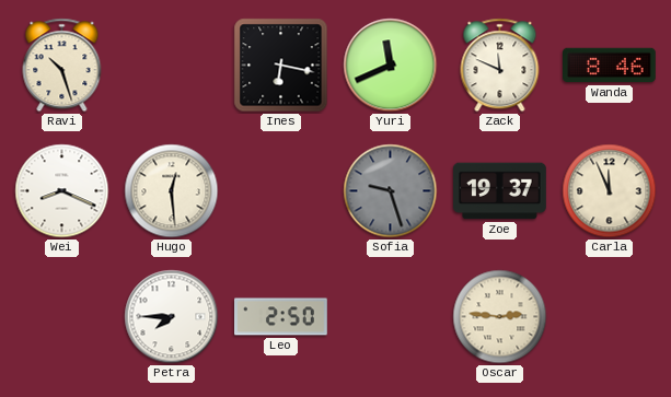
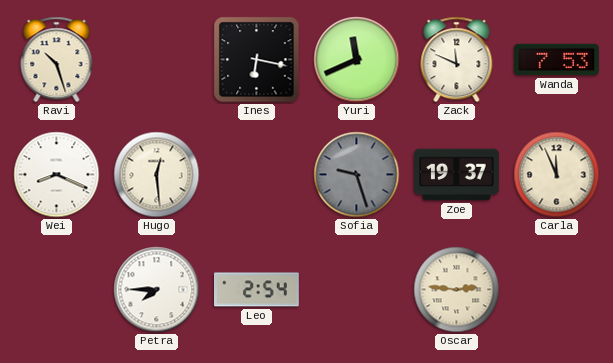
Wanda: 8:46 -> 7:53
Leo: 2:50 -> 2:54
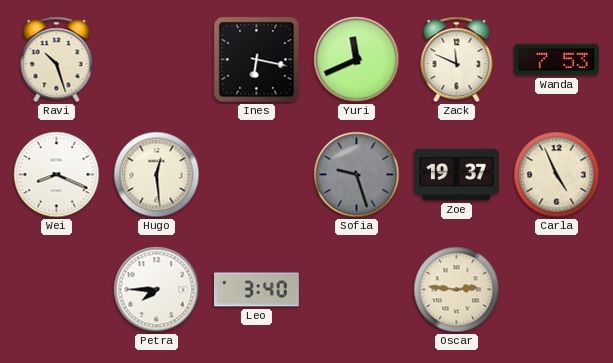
Carla: 11:56 -> 4:56
Leo: 2:54 -> 3:40
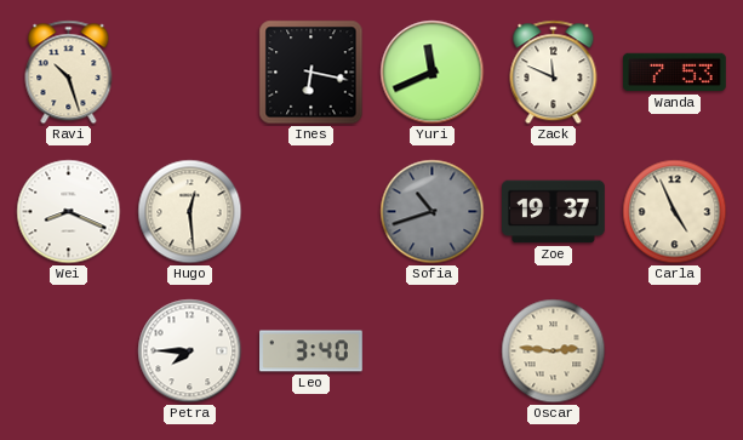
Sofia: 9:27 -> 10:42
